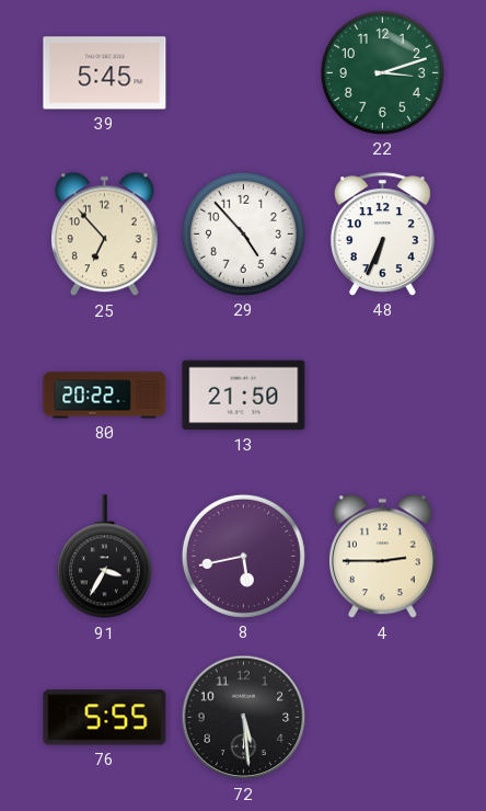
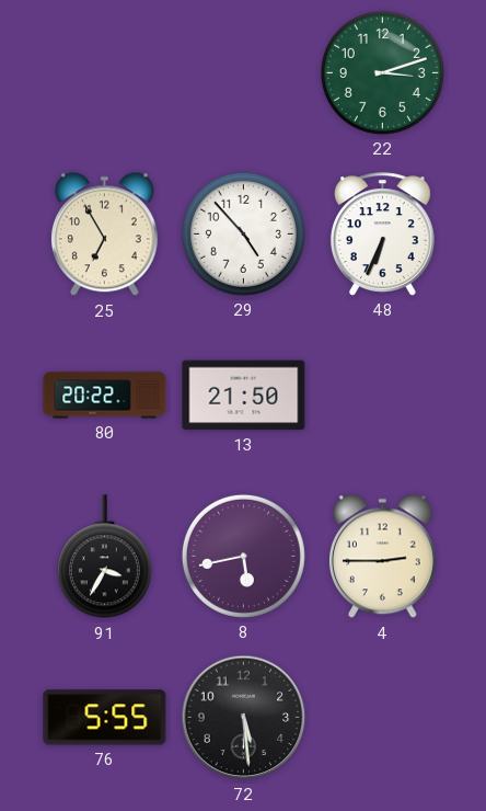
39: 5:45 -> none
25: 6:53 -> 6:55
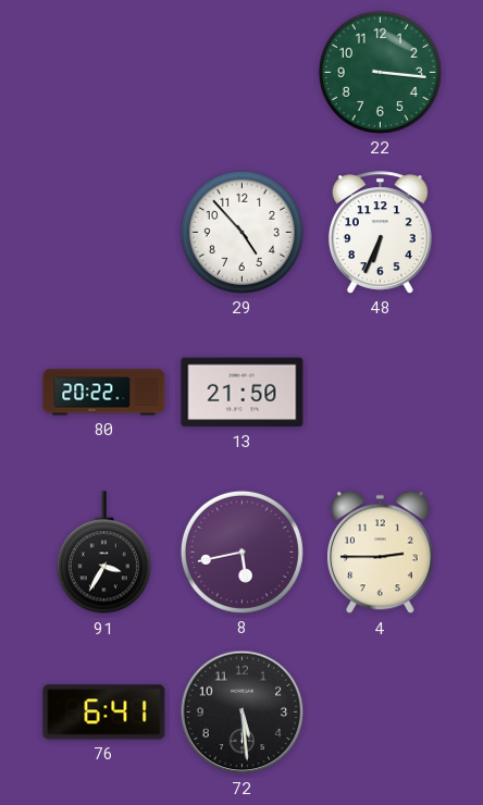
22: 3:12 -> 3:16
25: 6:55 -> none
76: 5:55 -> 6:41
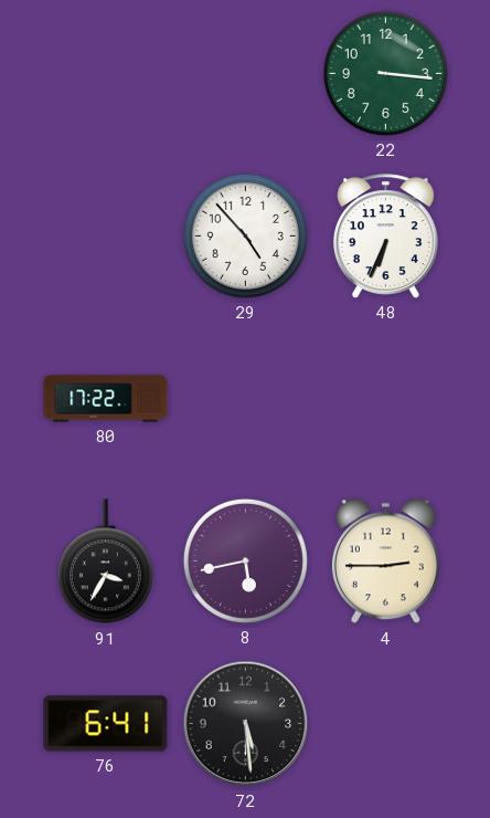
80: 20:22 -> 17:22
13: 21:50 -> none
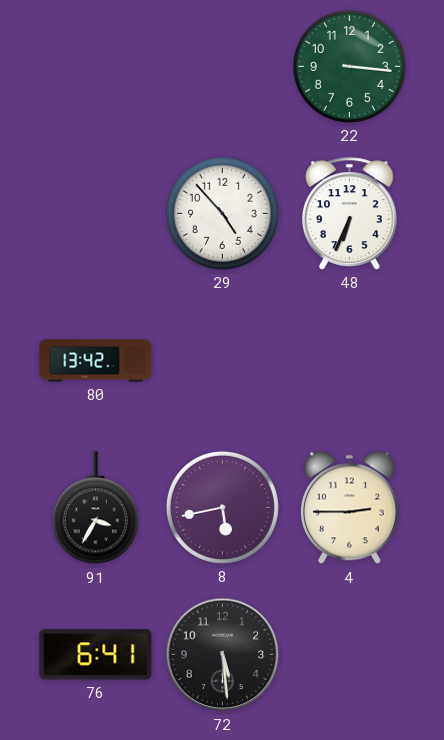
80: 17:22 -> 13:42
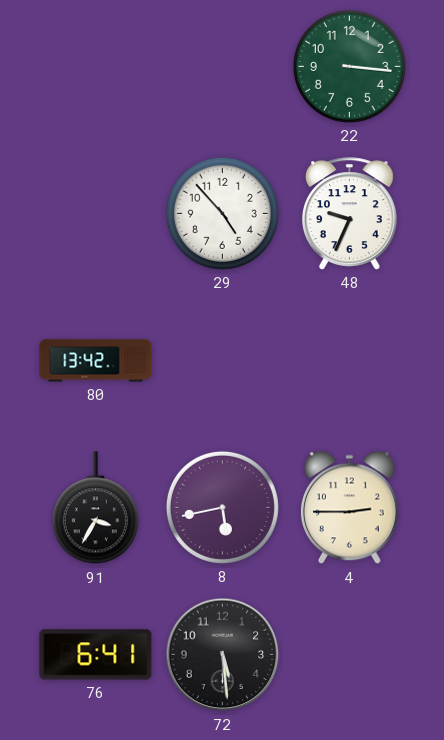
48: 6:34 -> 9:34
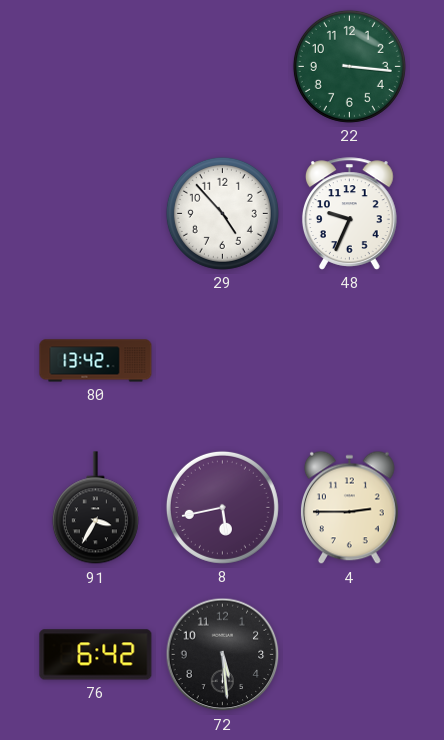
76: 6:41 -> 6:42
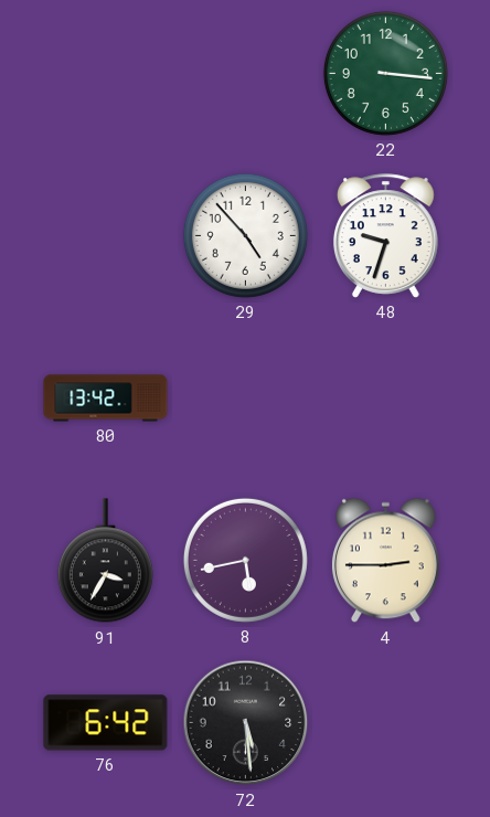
48: 9:34 -> 9:33
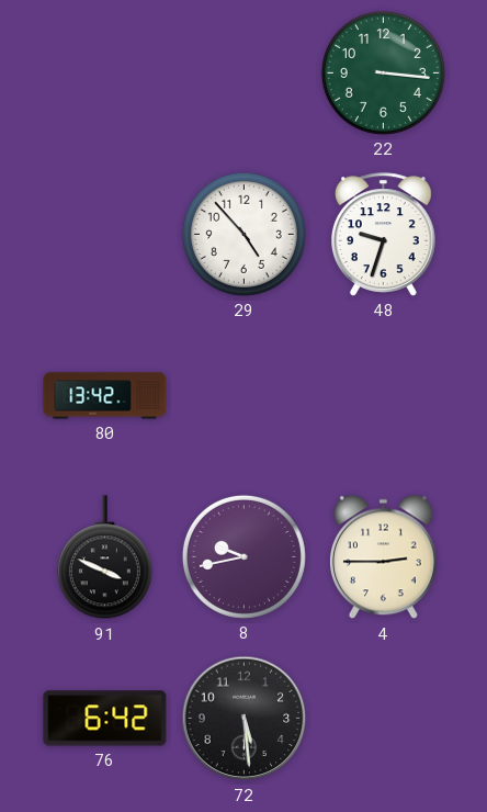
91: 3:35 -> 3:49
8: 5:43 -> 9:43
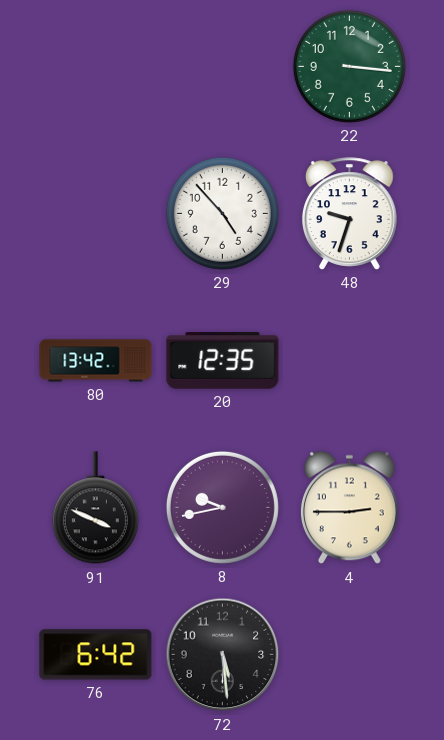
20: none -> 12:35
